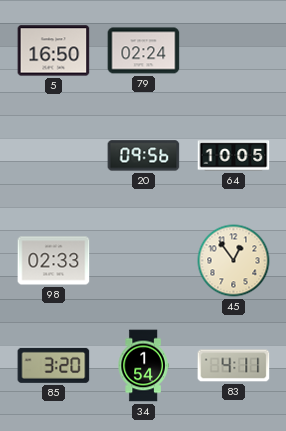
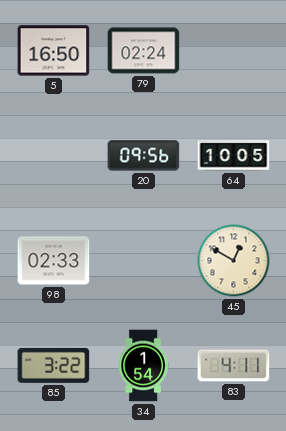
45: 12:54 -> 12:50
85: 3:20 -> 3:22
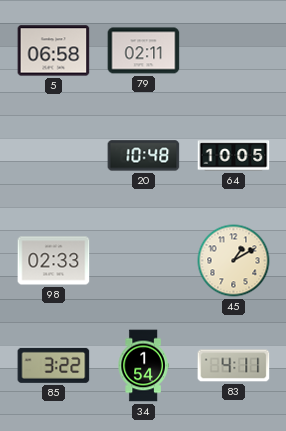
5: 16:50 -> 06:58
79: 02:24 -> 02:11
20: 09:56 -> 10:48
45: 12:50 -> 1:10
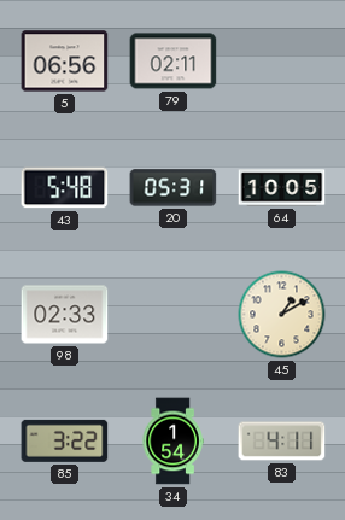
5: 06:58 -> 06:56
43: none -> 5:48
20: 10:48 -> 05:31
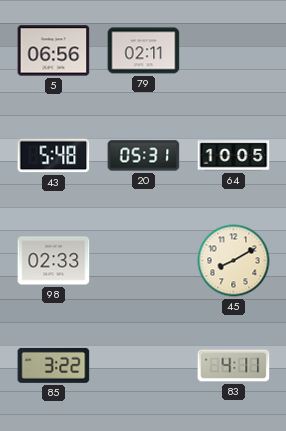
45: 1:10 -> 8:10
34: 1:54 -> none
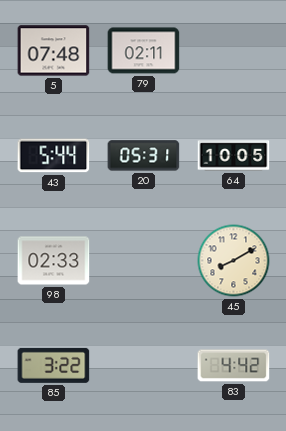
5: 06:56 -> 07:48
43: 5:48 -> 5:44
83: 4:11 -> 4:42
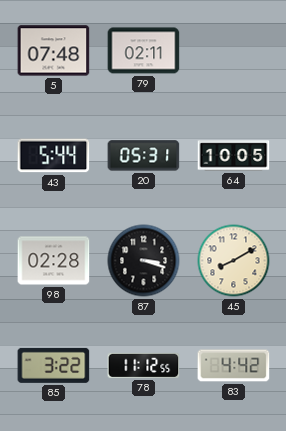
98: 02:33 -> 02:28
87: none -> 3:18
78: none -> 11:12
